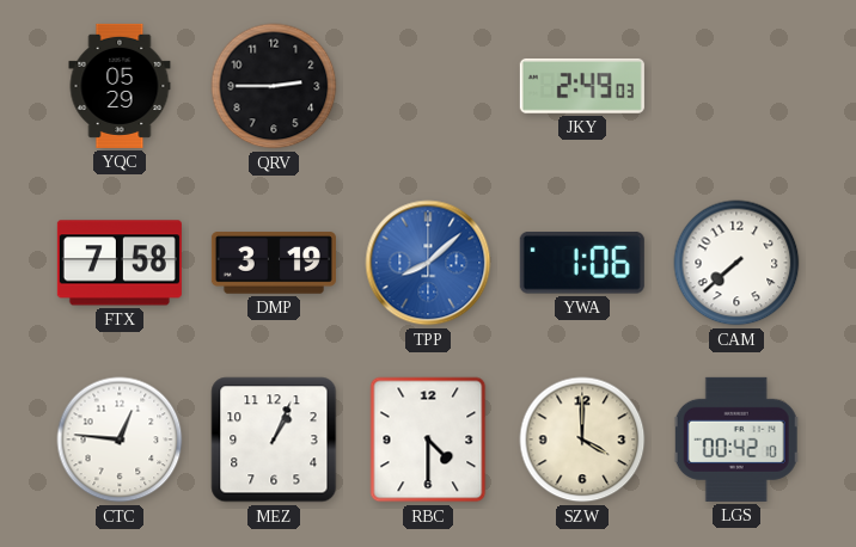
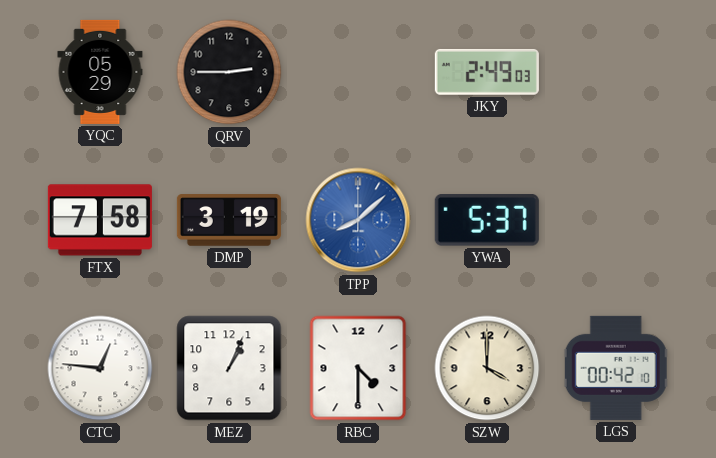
YWA: 1:06 -> 5:37
CAM: 7:38 -> none
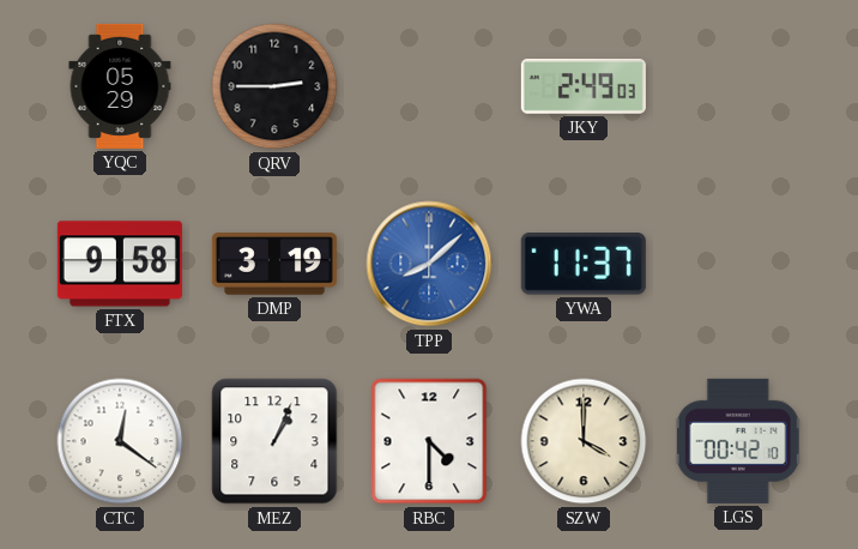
FTX: 7:58 -> 9:58
YWA: 5:37 -> 11:37
CTC: 12:46 -> 12:21
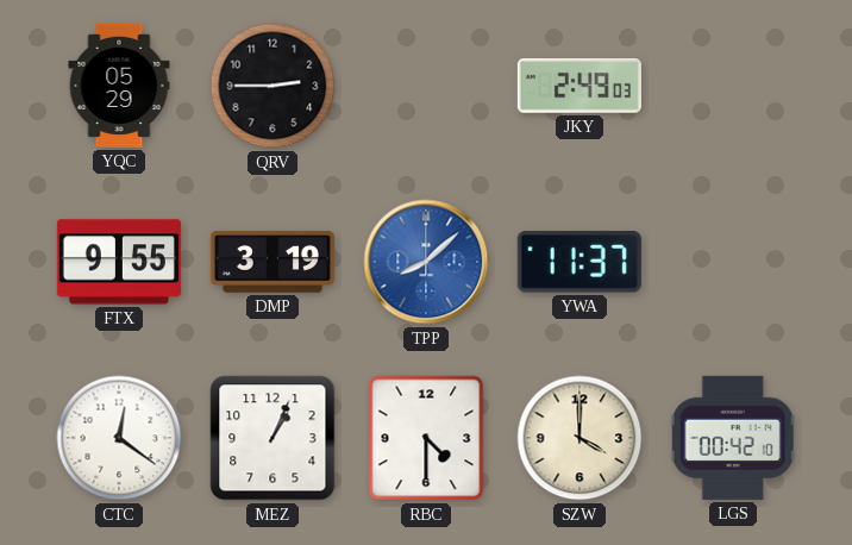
FTX: 9:58 -> 9:55
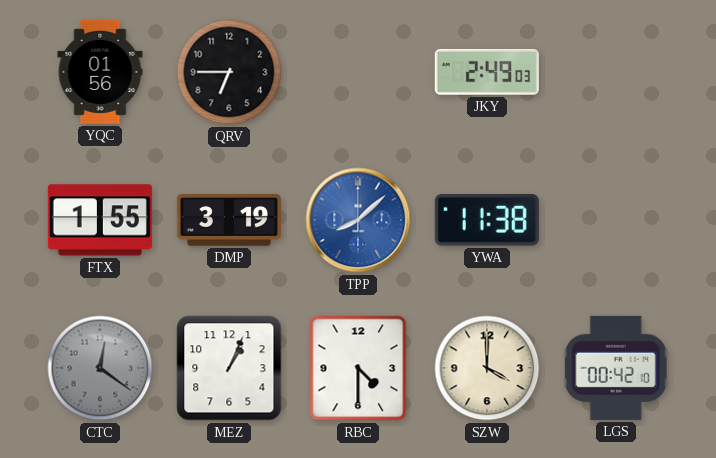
YQC: 05:29 -> 01:56
QRV: 2:45 -> 6:45
FTX: 9:55 -> 1:55
YWA: 11:37 -> 11:38
CTC dial: white -> grey
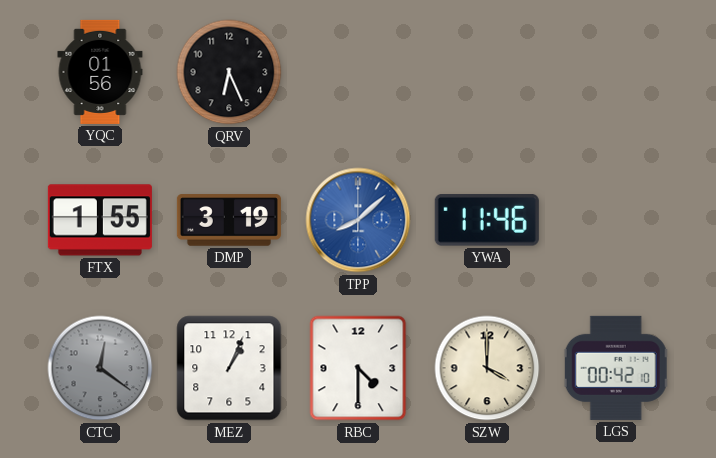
QRV: 6:45 -> 6:26
JKY: 2:49 -> none
YWA: 11:38 -> 11:46
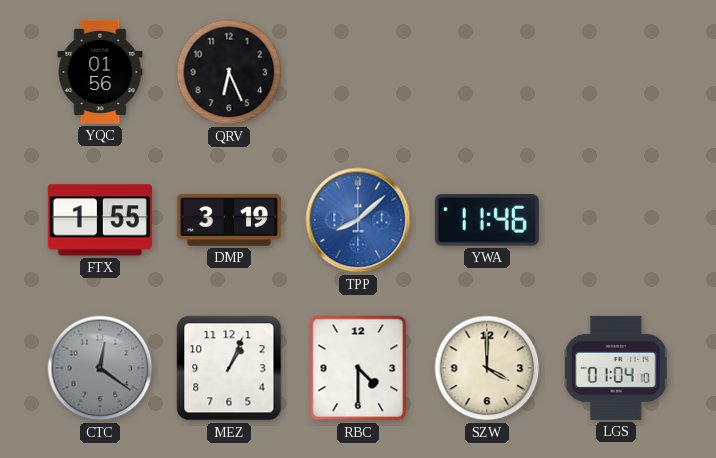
LGS: 00:42 -> 01:04
